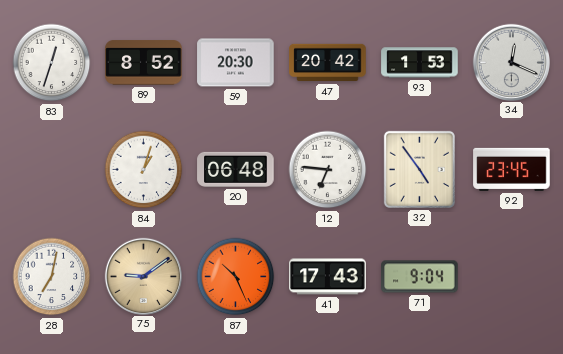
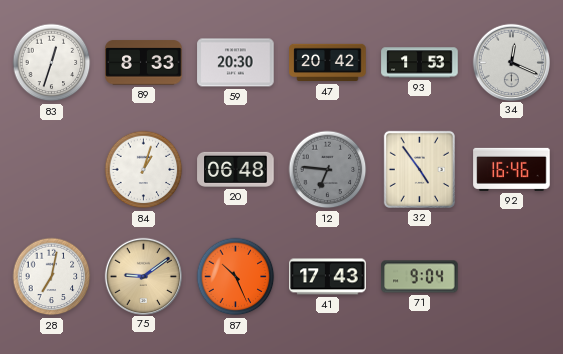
89: 8:52 -> 8:33
12 dial: white -> grey
92: 23:45 -> 16:46
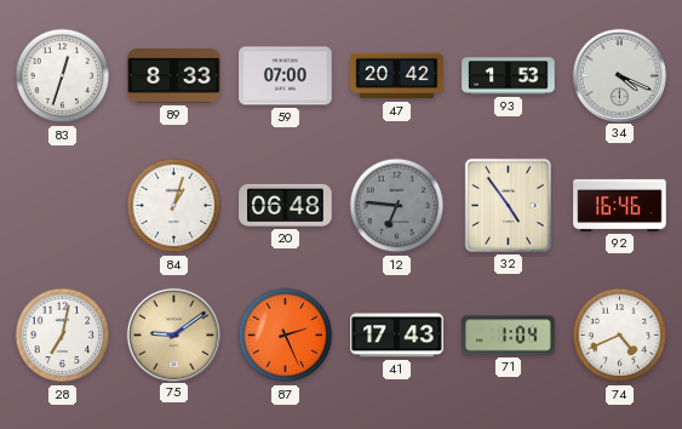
59: 20:30 -> 07:00
34: 12:19 -> 4:19
87: 10:26 -> 2:26
71: 9:04 -> 1:04
74: none -> 4:41
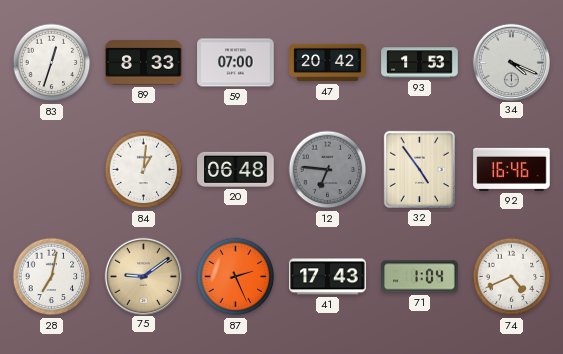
84: 1:03 -> 1:01
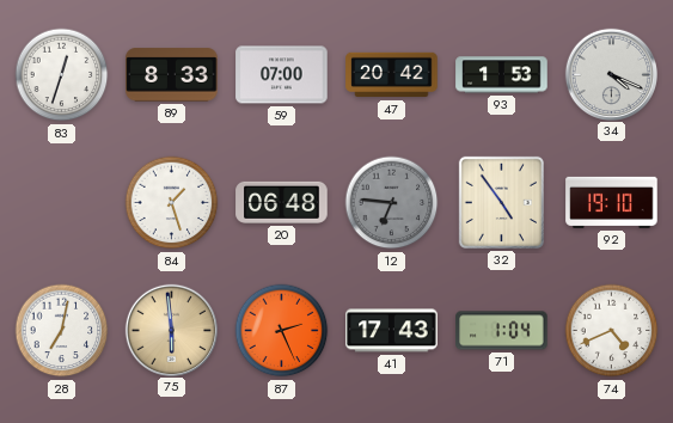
84: 1:01 -> 1:27
92: 16:46 -> 19:10
75: 9:09 -> 5:59
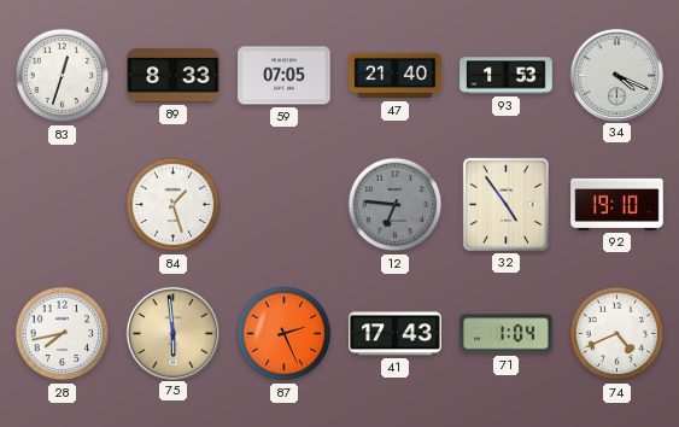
59: 07:00 -> 07:05
47: 20:42 -> 21:40
20: 06:48 -> none
28: 7:02 -> 7:43
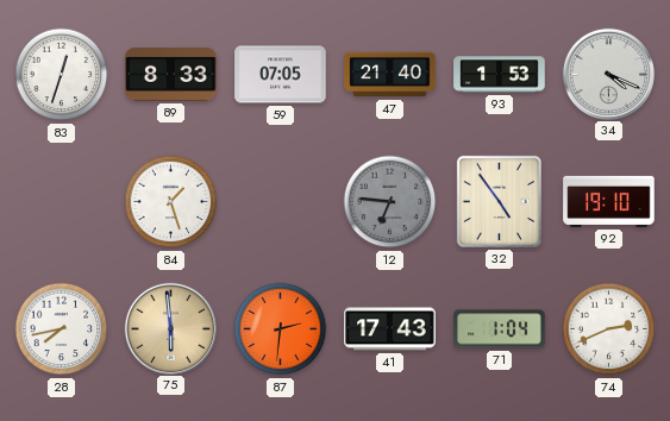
87: 2:26 -> 2:31
74: 4:41 -> 2:41
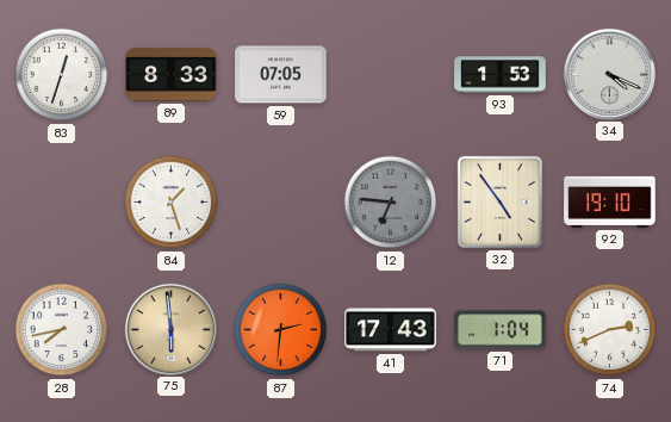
47: 21:40 -> none
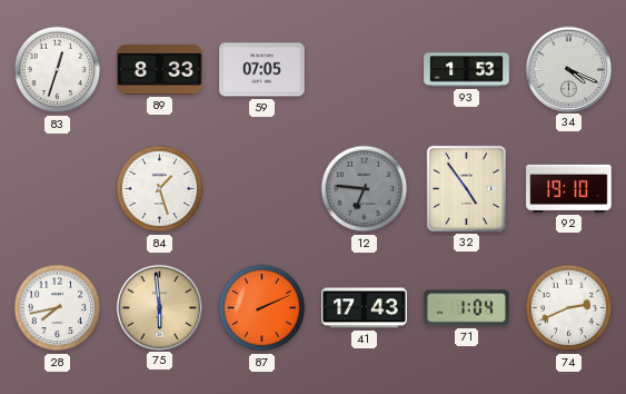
87: 2:31 -> 2:11
